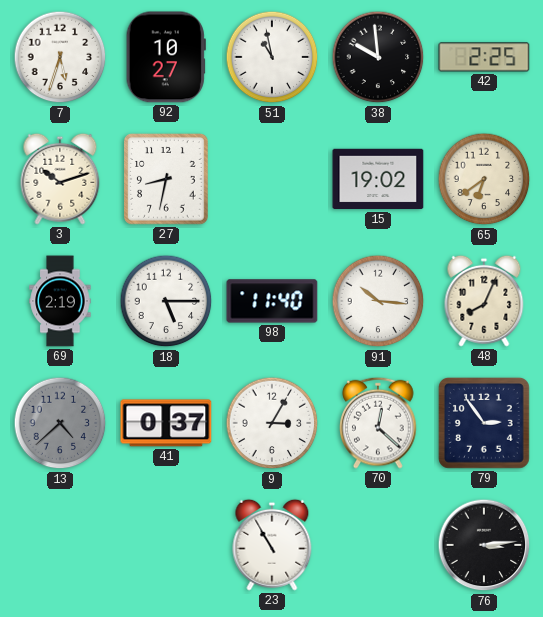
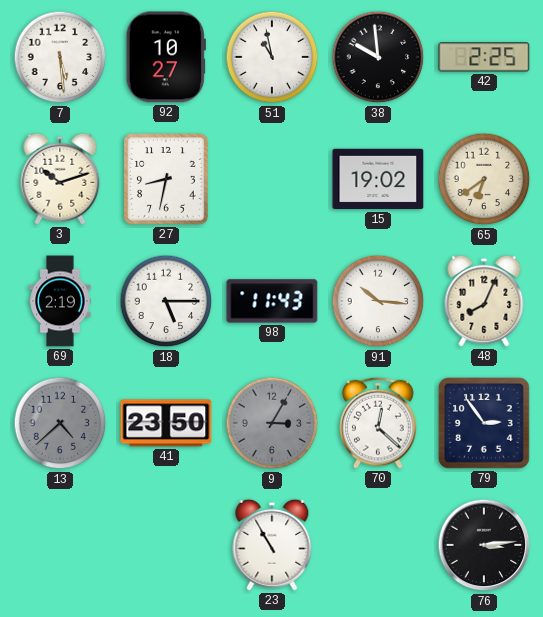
7: 5:33 -> 5:29
98: 11:40 -> 11:43
41: 0:37 -> 23:50
9 dial: white -> grey
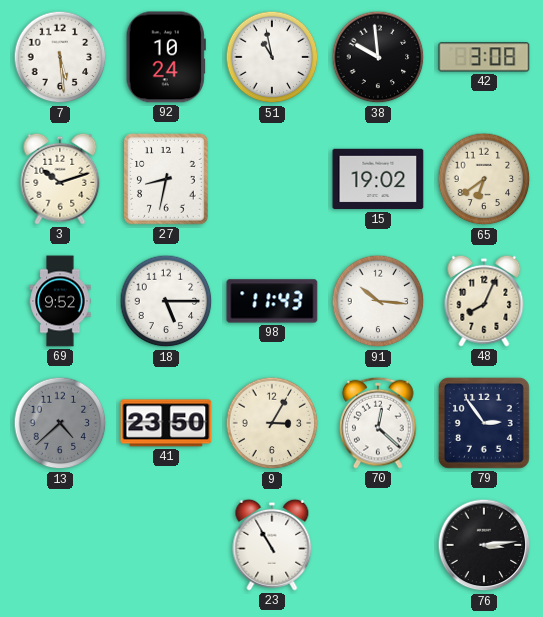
92: 10:27 -> 10:24
42: 2:25 -> 3:08
69: 2:19 -> 9:52
9 dial: grey -> cream
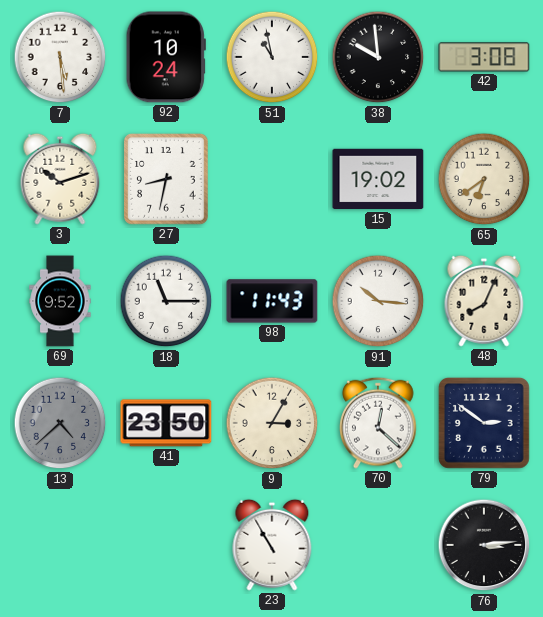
18: 5:15 -> 11:15
79: 2:54 -> 2:51
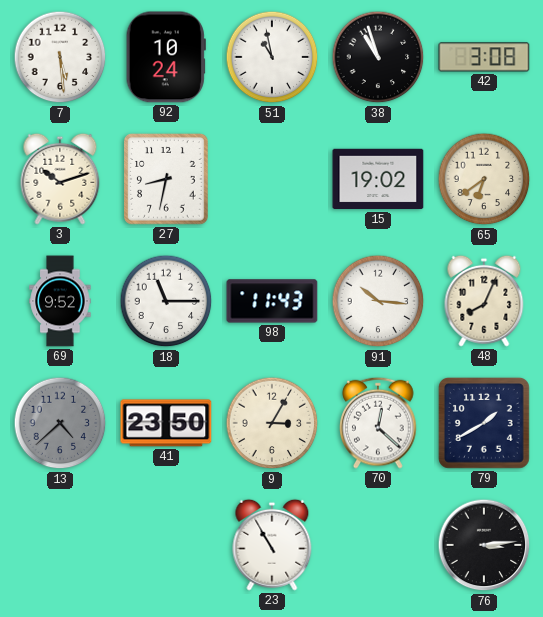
38: 9:59 -> 10:57
79: 2:51 -> 1:40
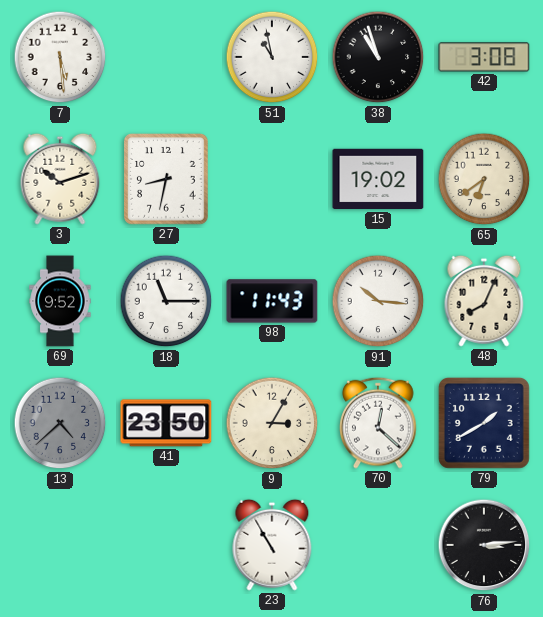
92: 10:24 -> none
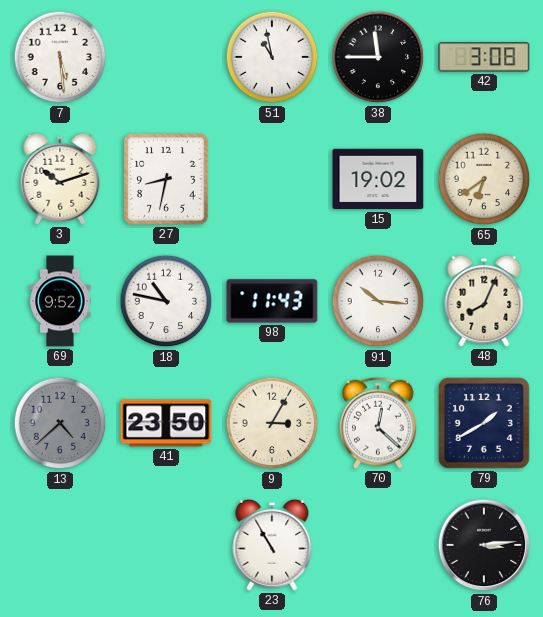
38: 10:57 -> 11:45
18: 11:15 -> 10:47
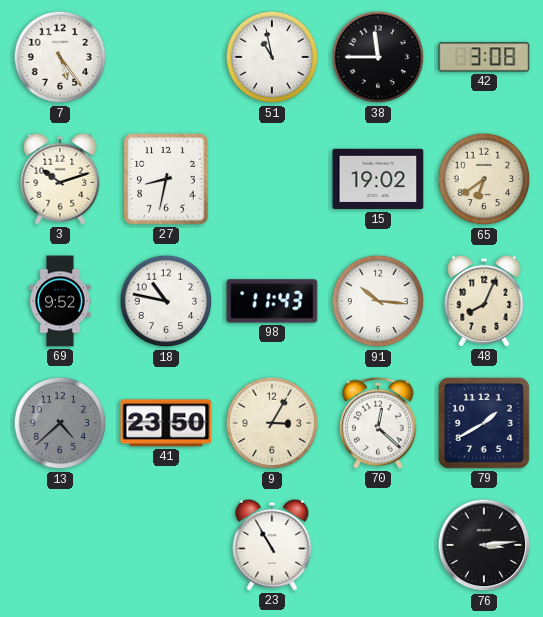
7: 5:29 -> 5:24
